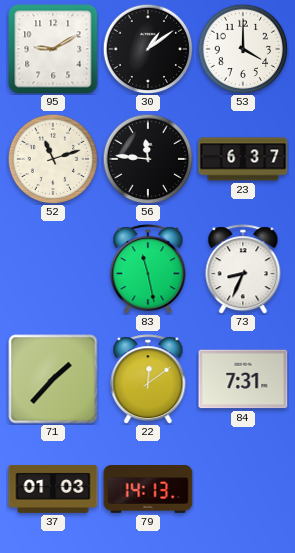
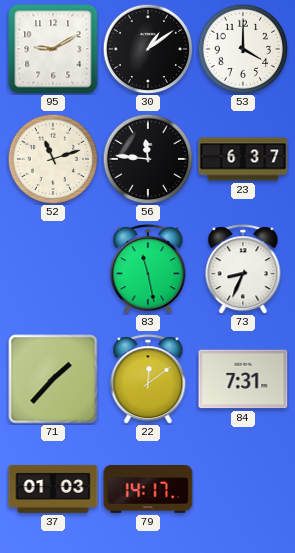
79: 14:13 -> 14:17
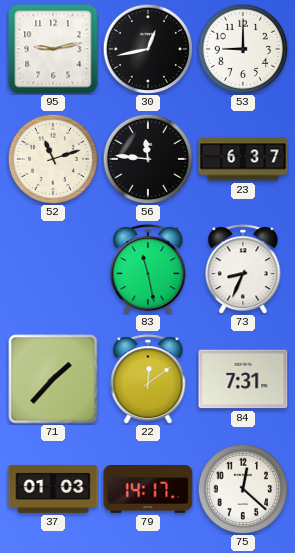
95: 9:10 -> 9:13
30: 1:09 -> 12:43
53: 4:00 -> 9:00
75: none -> 12:22
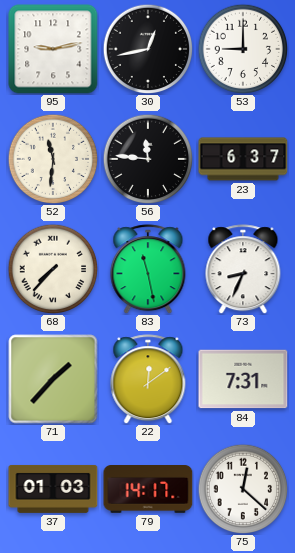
52: 11:12 -> 11:31
68: none -> 7:37
